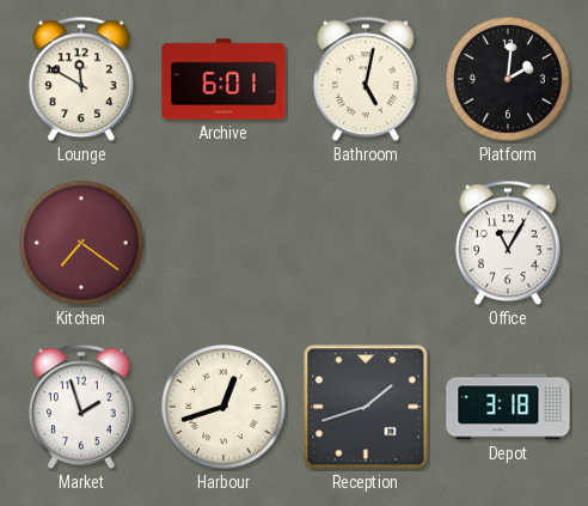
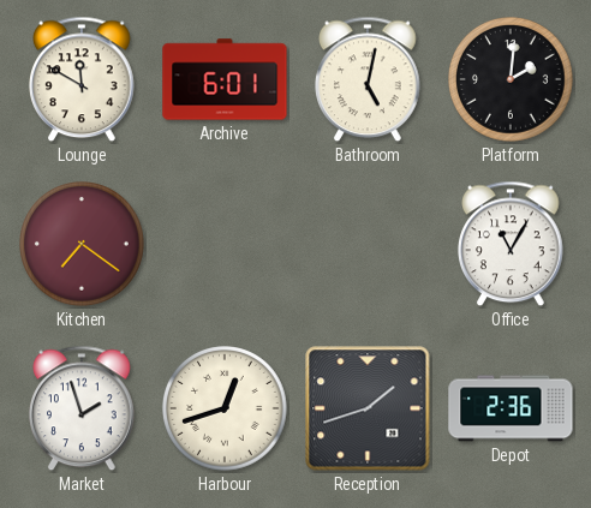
Depot: 3:18 -> 2:36
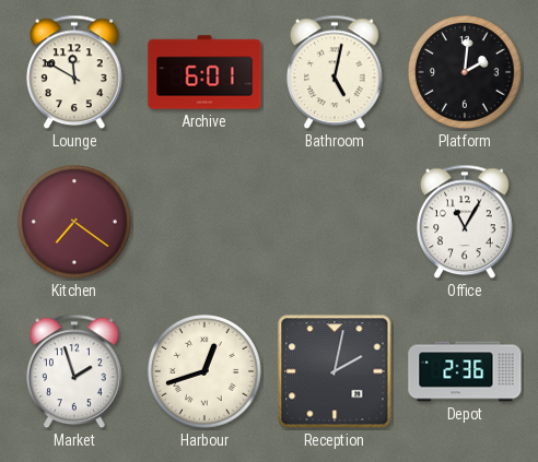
Reception: 1:42 -> 2:02
